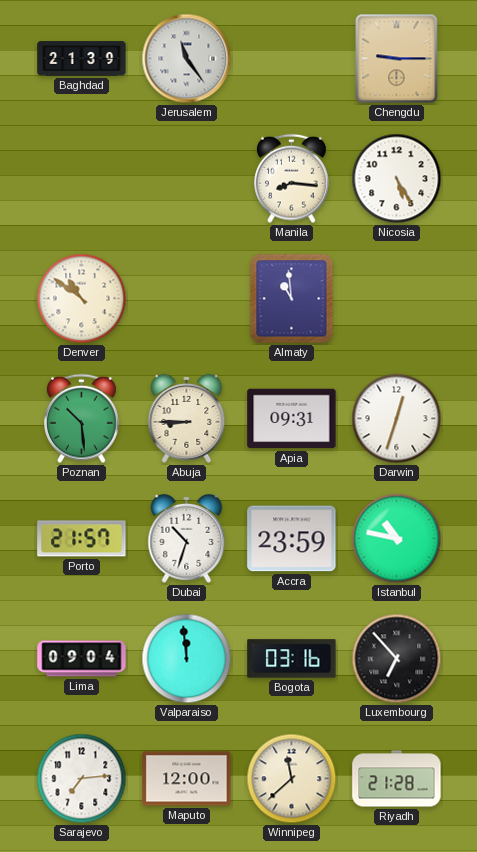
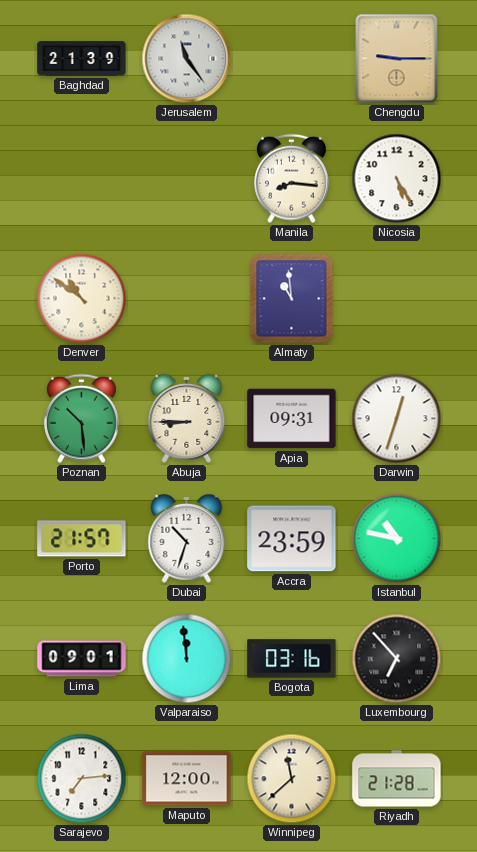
Lima: 09:04 -> 09:01
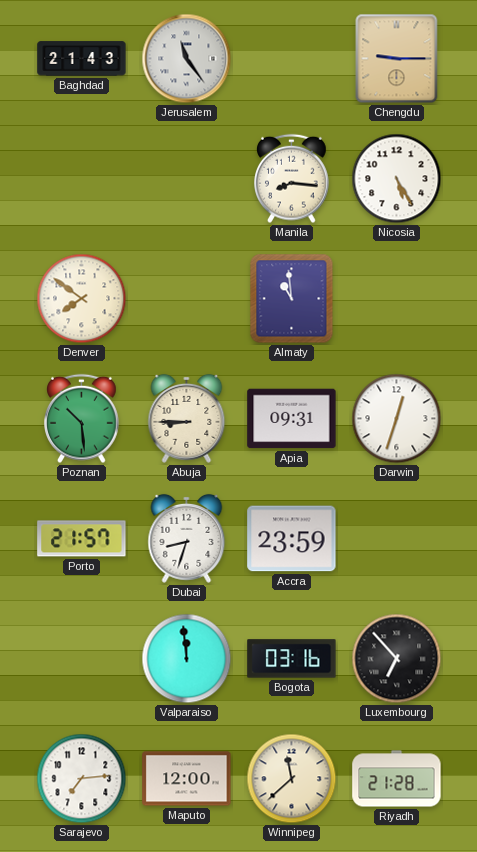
Baghdad: 21:39 -> 21:43
Denver: 10:51 -> 7:51
Dubai: 10:33 -> 8:33
Istanbul: 10:47 -> none
Lima: 09:01 -> none
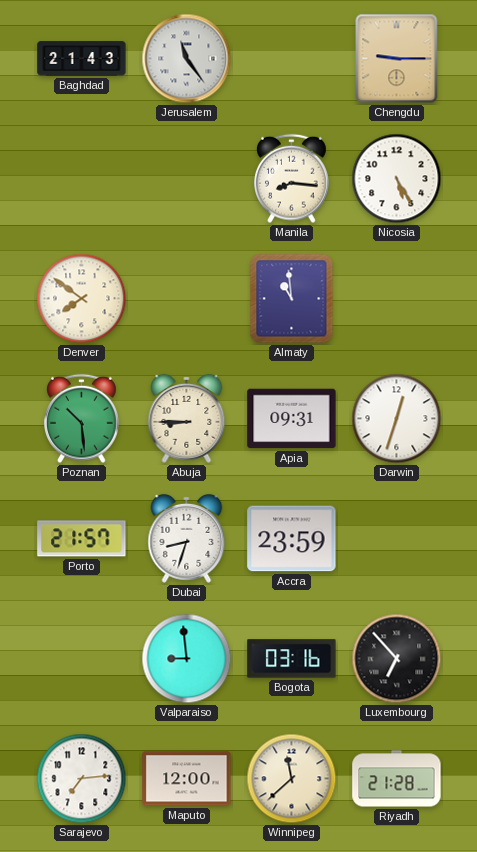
Valparaiso: 11:59 -> 8:59
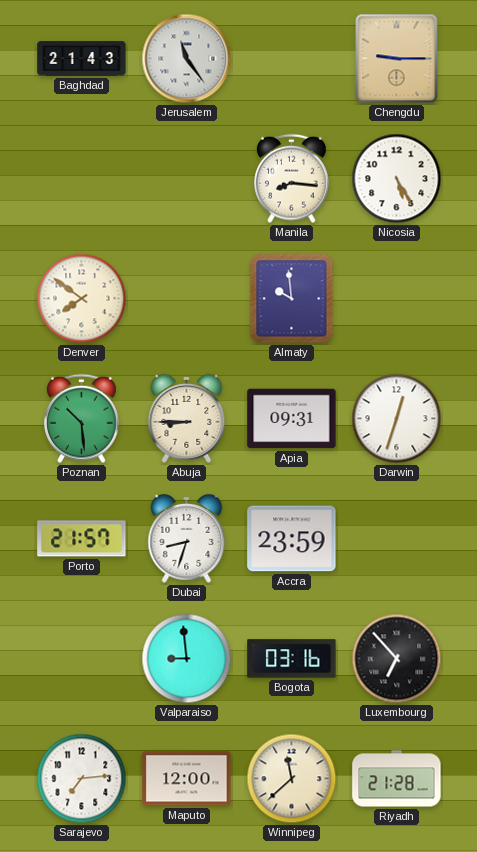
Almaty: 10:59 -> 9:59
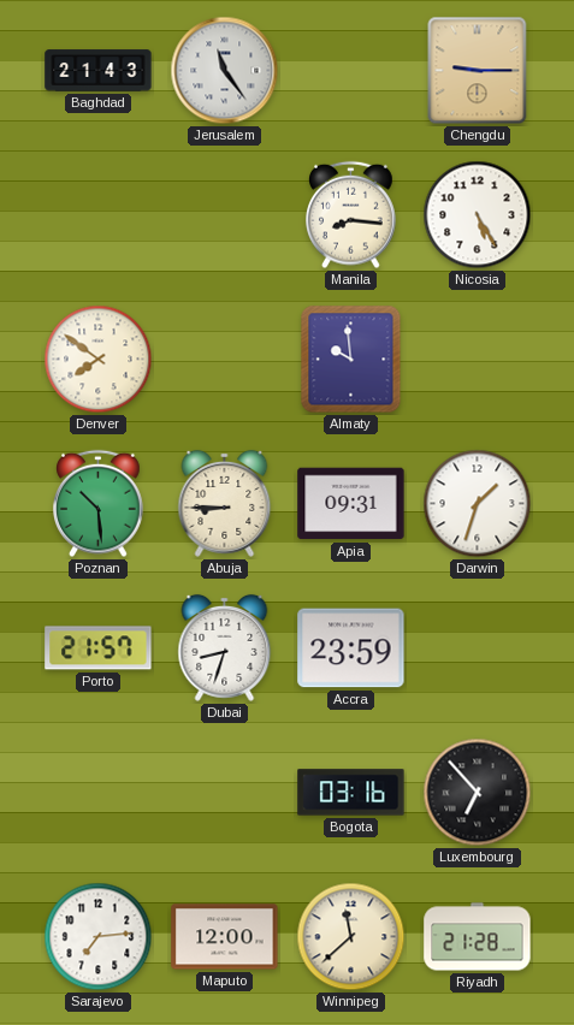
Darwin: 12:33 -> 1:33
Valparaiso: 8:59 -> none
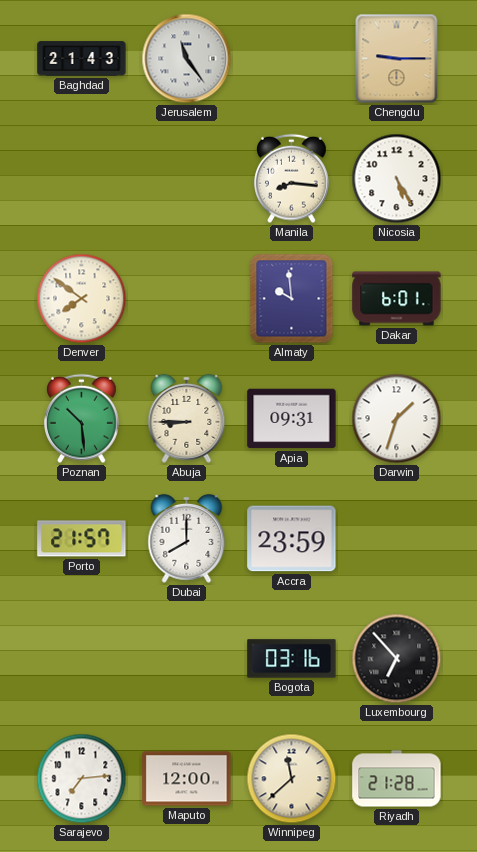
Dakar: none -> 6:01
Dubai: 8:33 -> 8:00
